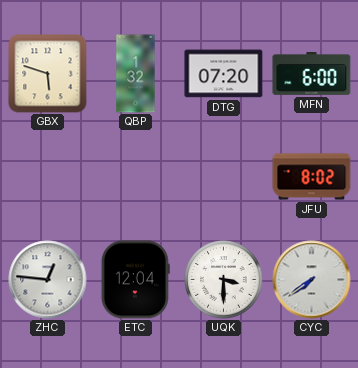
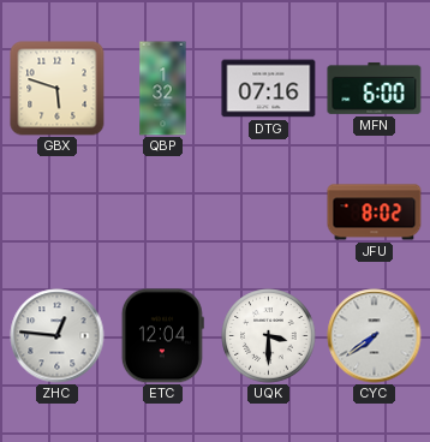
DTG: 07:20 -> 07:16
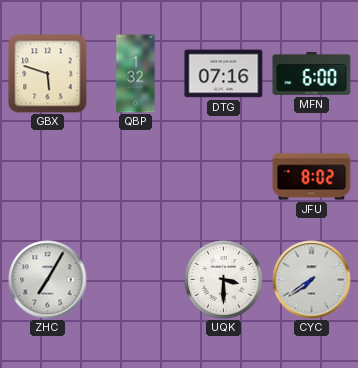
ZHC: 12:46 -> 7:05
ETC: 12:04 -> none
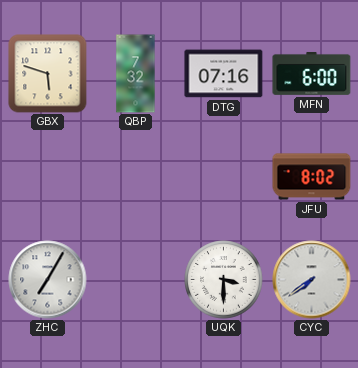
QBP: 1:32 -> 7:32
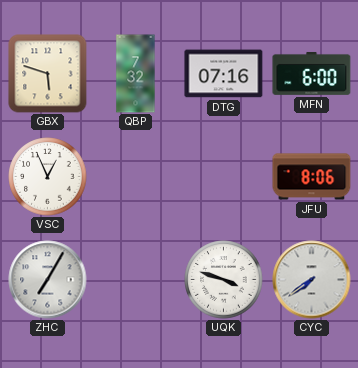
VSC: none -> 12:56
JFU: 8:02 -> 8:06
UQK: 3:30 -> 3:48
